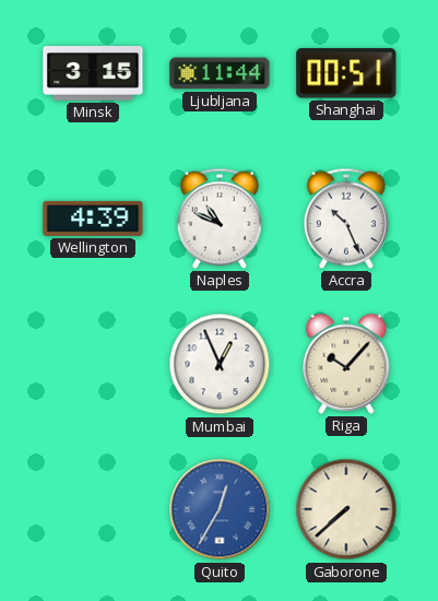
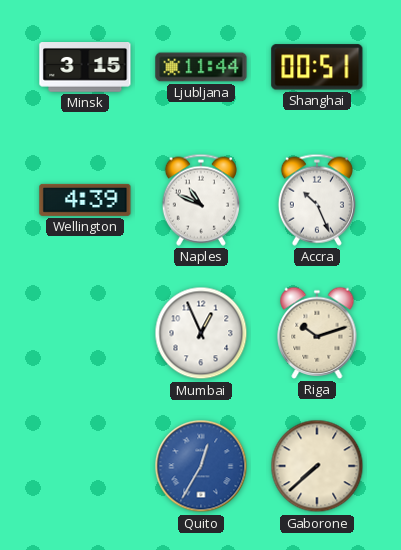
Riga: 10:07 -> 10:12
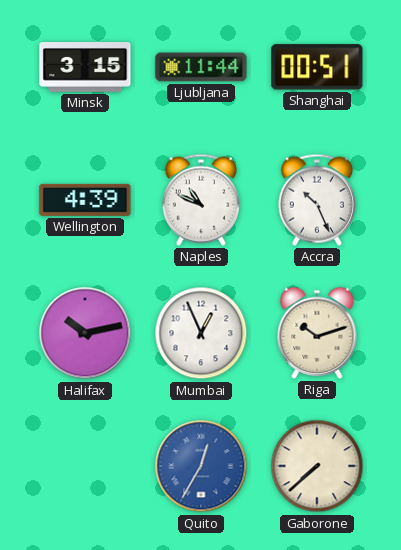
Halifax: none -> 10:13
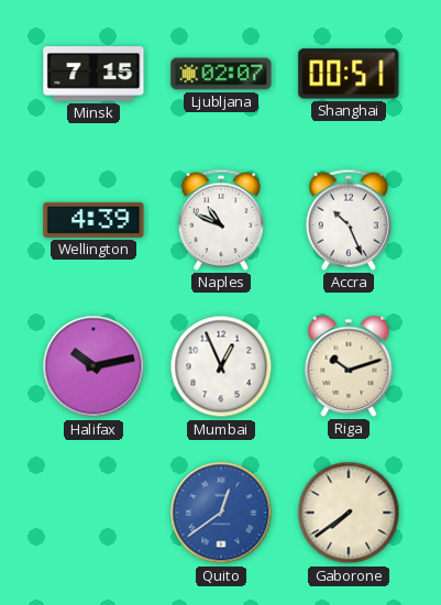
Minsk: 3:15 -> 7:15
Ljubljana: 11:44 -> 02:07
Quito: 12:35 -> 12:39
Gaborone: 7:38 -> 7:39
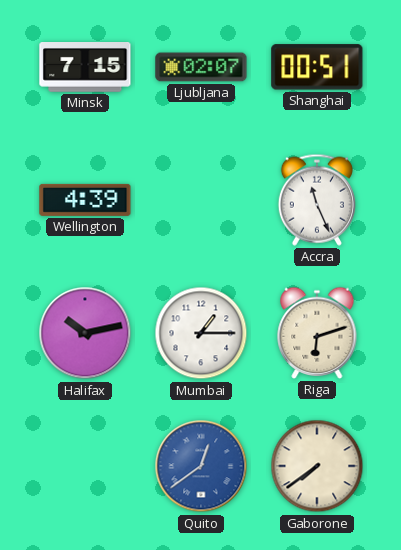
Naples: 10:49 -> none
Accra: 10:26 -> 11:26
Mumbai: 12:56 -> 1:15
Riga: 10:12 -> 6:12
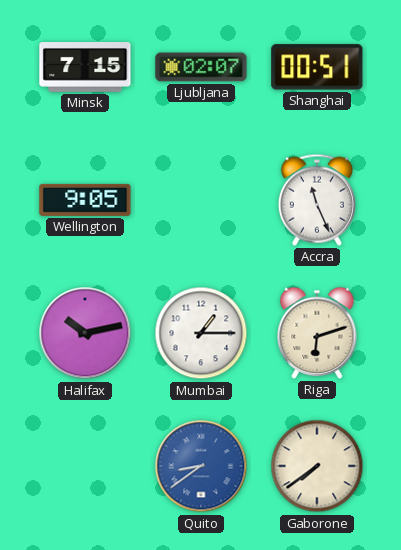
Wellington: 4:39 -> 9:05
Quito: 12:39 -> 8:39
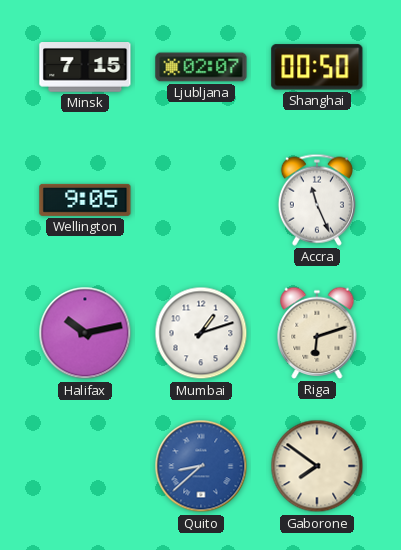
Shanghai: 00:51 -> 00:50
Mumbai: 1:15 -> 1:12
Quito: 8:39 -> 8:38
Gaborone: 7:39 -> 7:51
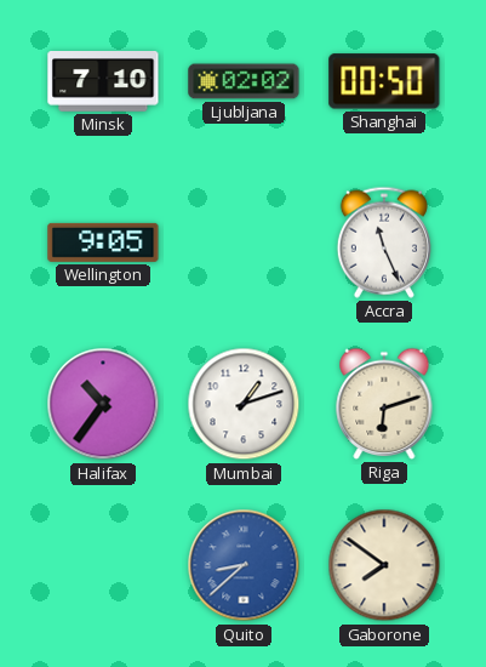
Minsk: 7:15 -> 7:10
Ljubljana: 02:07 -> 02:02
Halifax: 10:13 -> 10:36
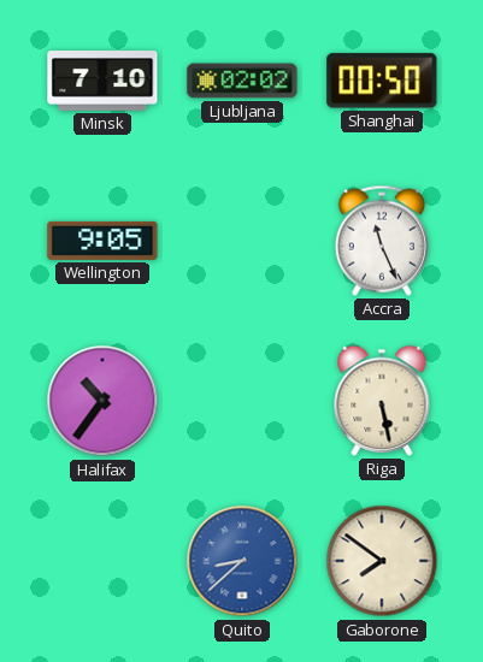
Mumbai: 1:12 -> none
Riga: 6:12 -> 5:28
